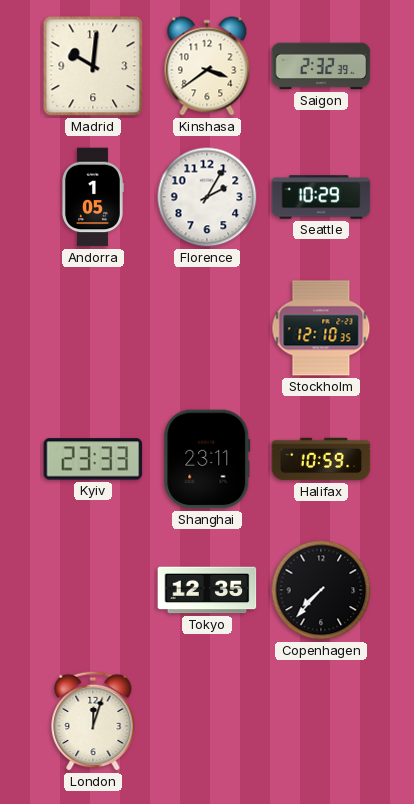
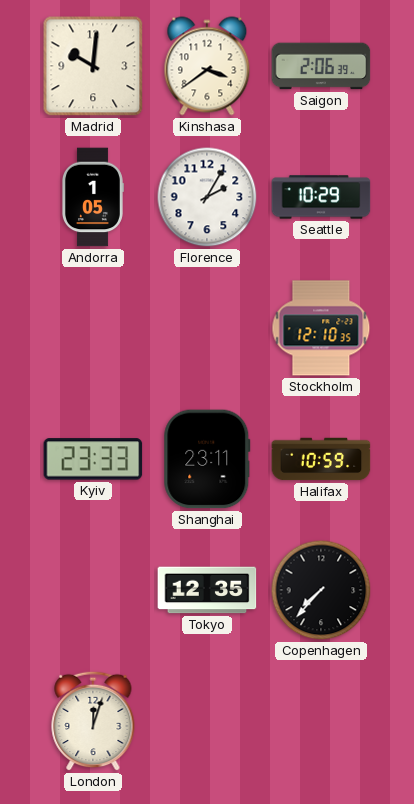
Saigon: 2:32 -> 2:06
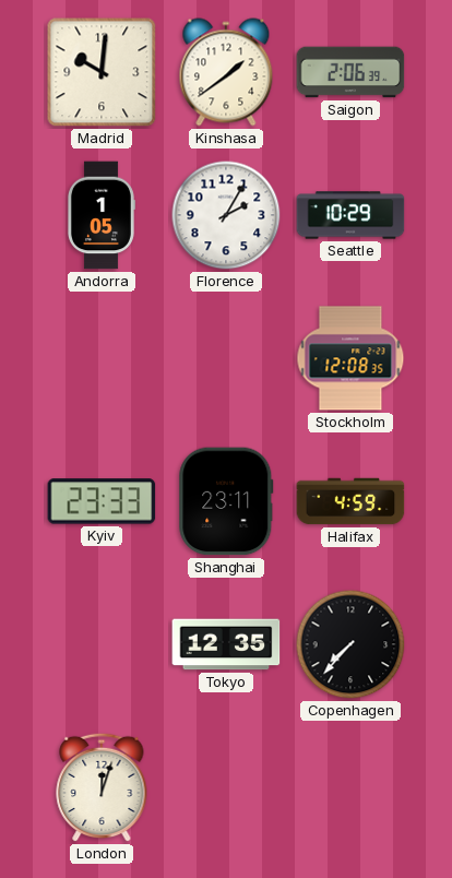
Kinshasa: 3:39 -> 1:39
Stockholm: 12:10 -> 12:08
Halifax: 10:59 -> 4:59
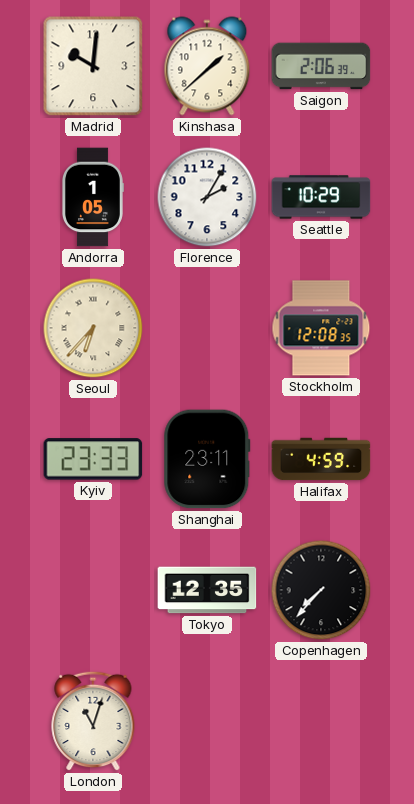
Kinshasa: 1:39 -> 1:38
Seoul: none -> 6:37
London: 12:03 -> 11:03
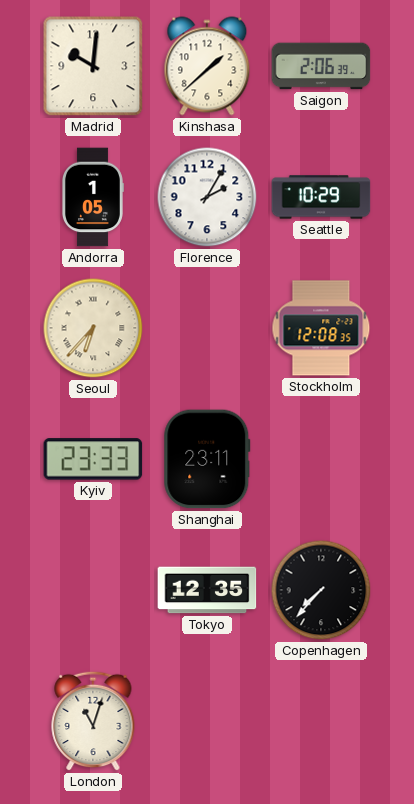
Halifax: 4:59 -> none
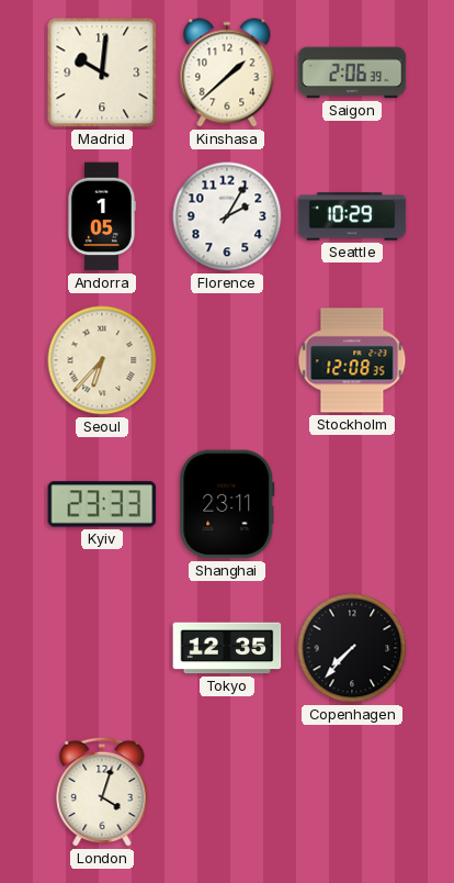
London: 11:03 -> 4:03
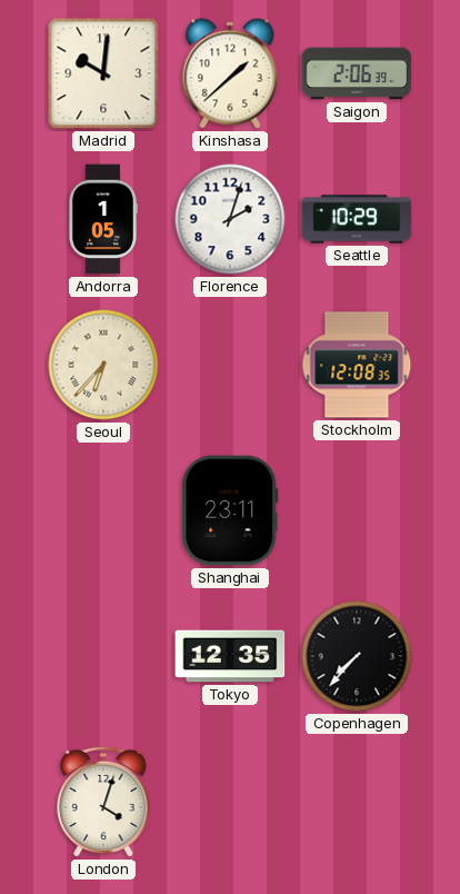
Florence: 2:05 -> 2:03
Kyiv: 23:33 -> none
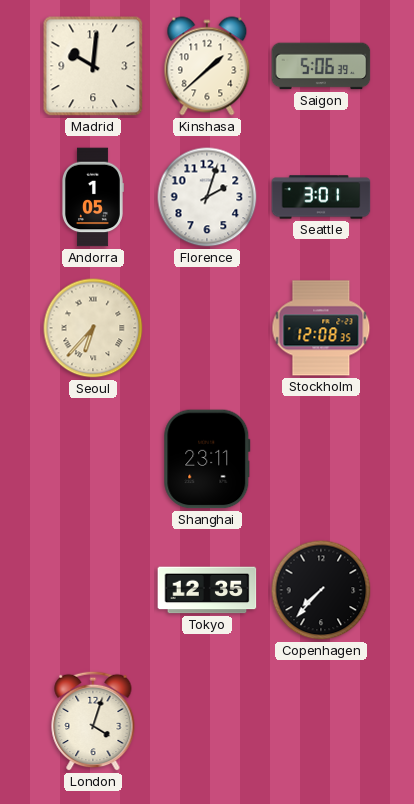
Saigon: 2:06 -> 5:06
Seattle: 10:29 -> 3:01
